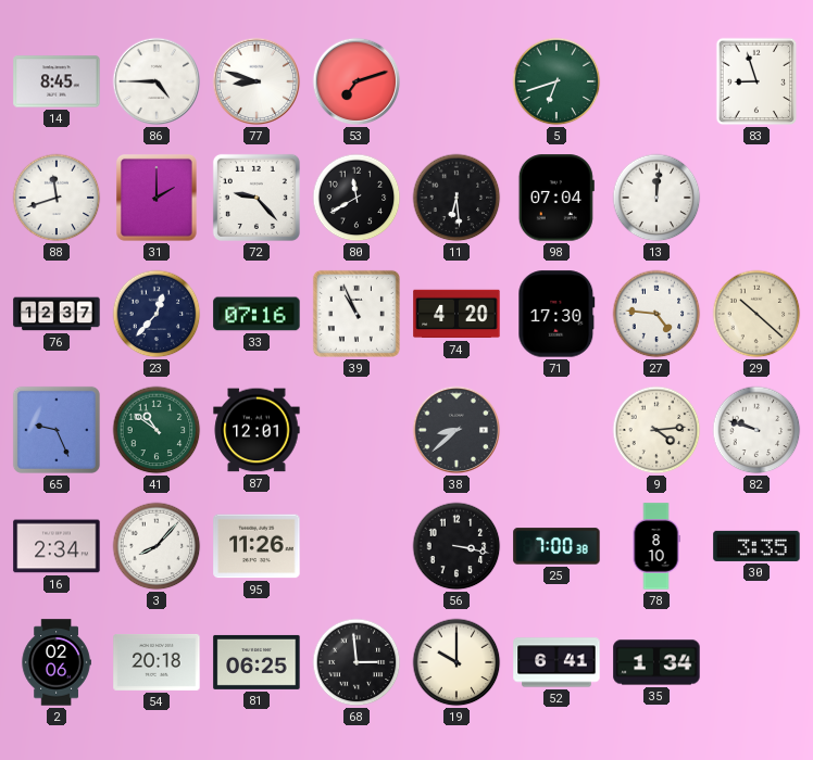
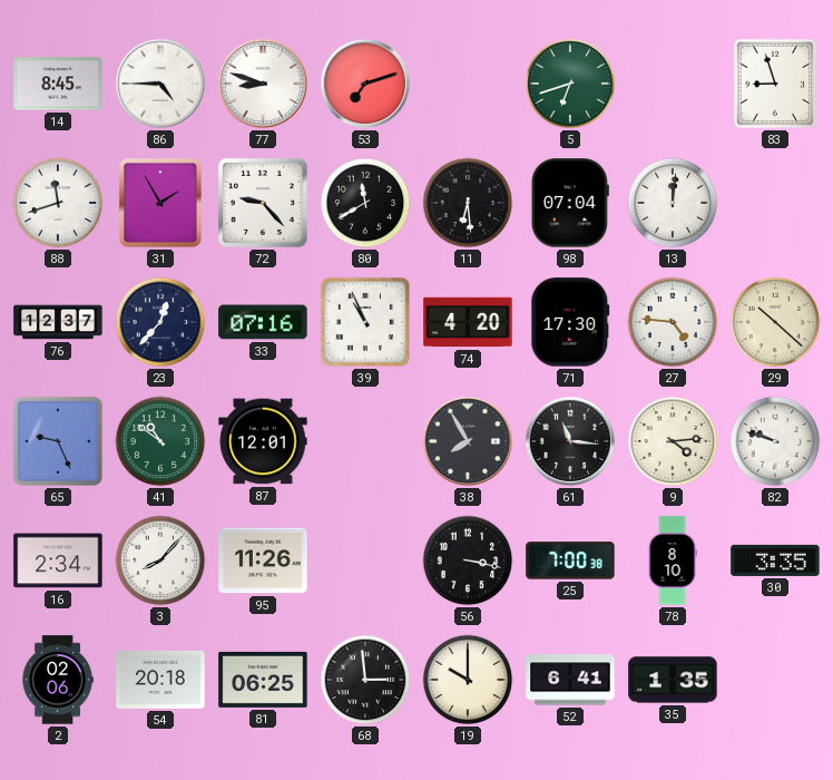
31: 2:00 -> 1:55
38: 8:38 -> 7:55
61: none -> 11:16
35: 1:34 -> 1:35
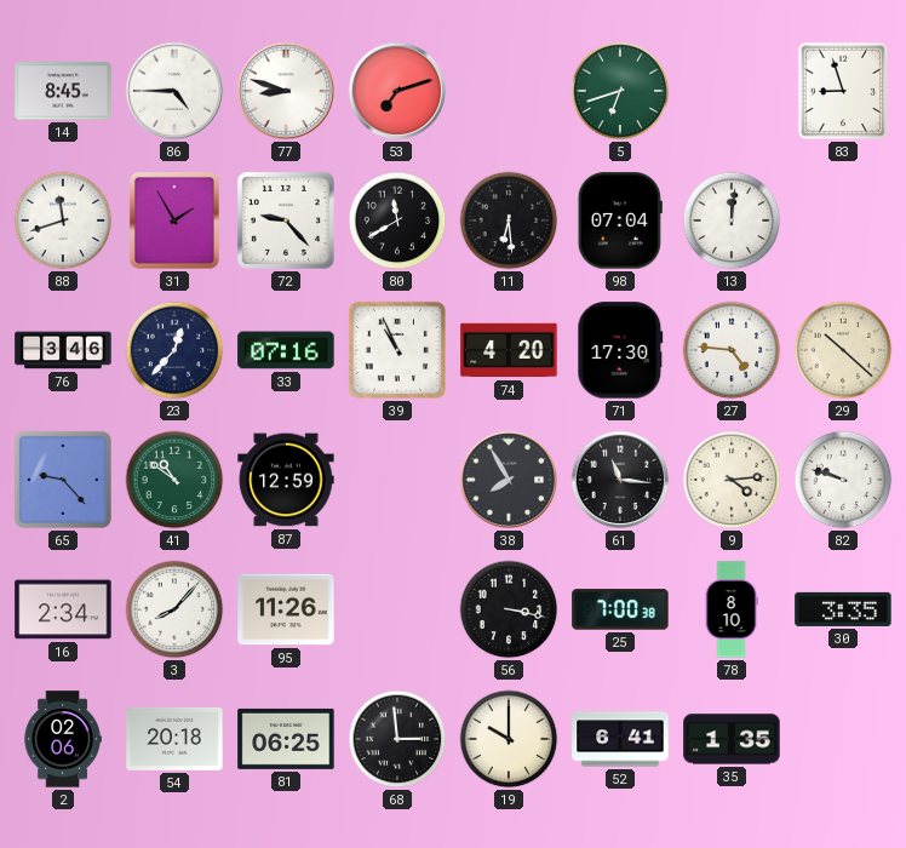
76: 12:37 -> 3:46
65: 9:26 -> 9:23
87: 12:01 -> 12:59
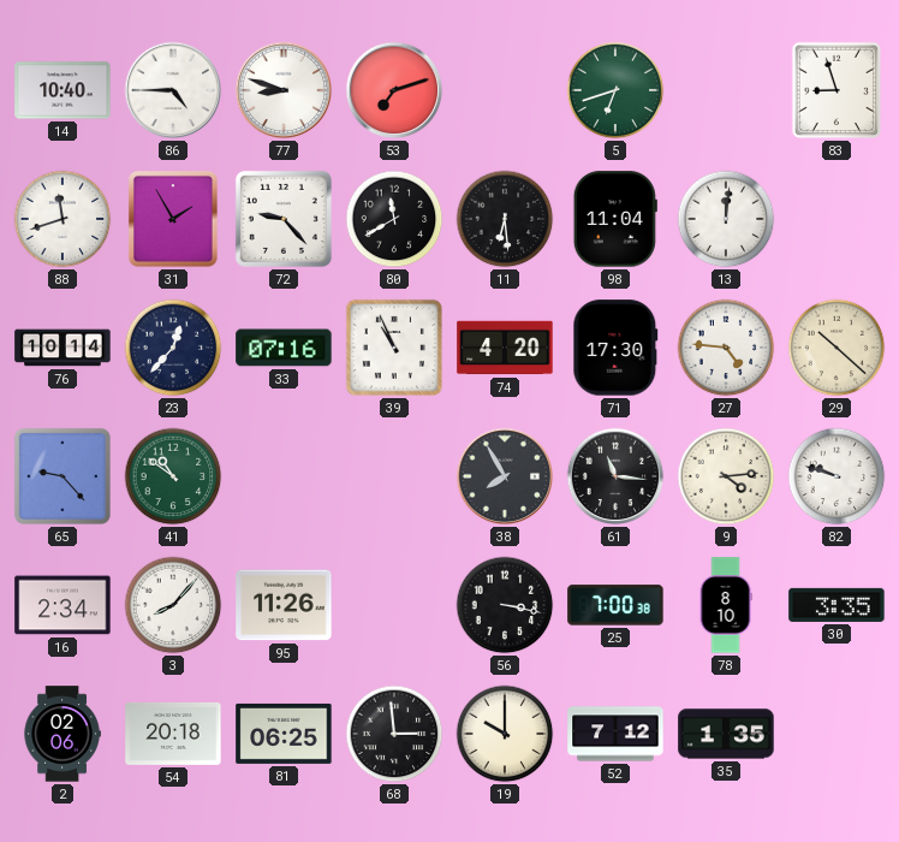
14: 8:45 -> 10:40
98: 07:04 -> 11:04
76: 3:46 -> 10:14
87: 12:59 -> none
52: 6:41 -> 7:12
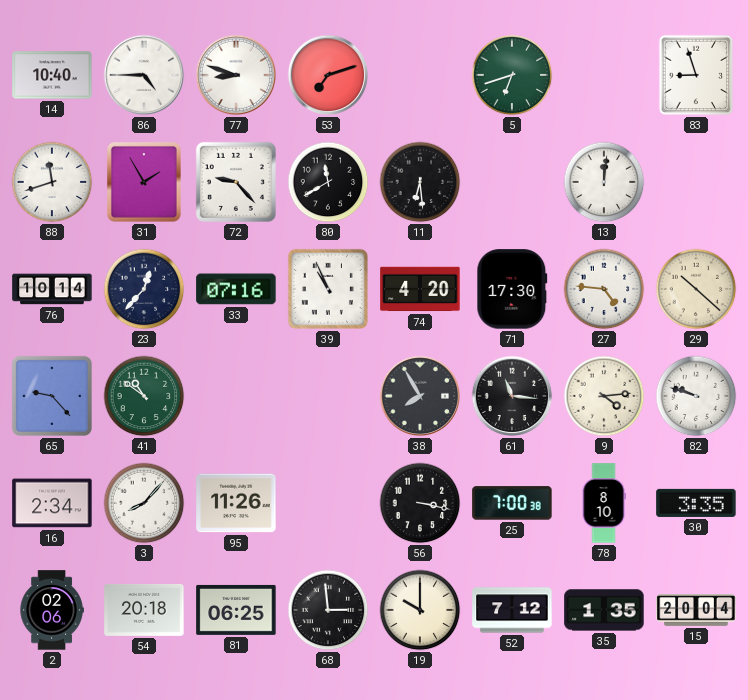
98: 11:04 -> none
15: none -> 20:04
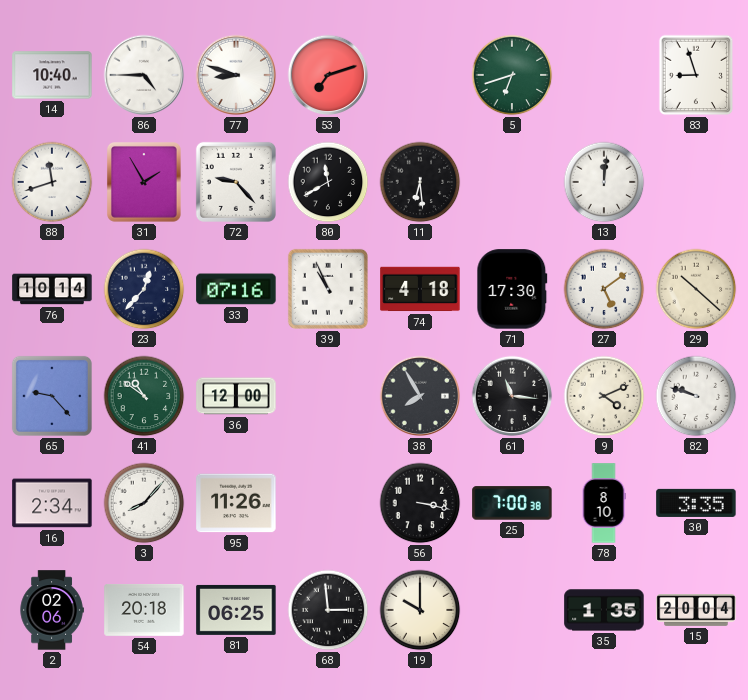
74: 4:20 -> 4:18
27: 4:46 -> 5:09
36: none -> 12:00
9: 4:14 -> 4:11
52: 7:12 -> none
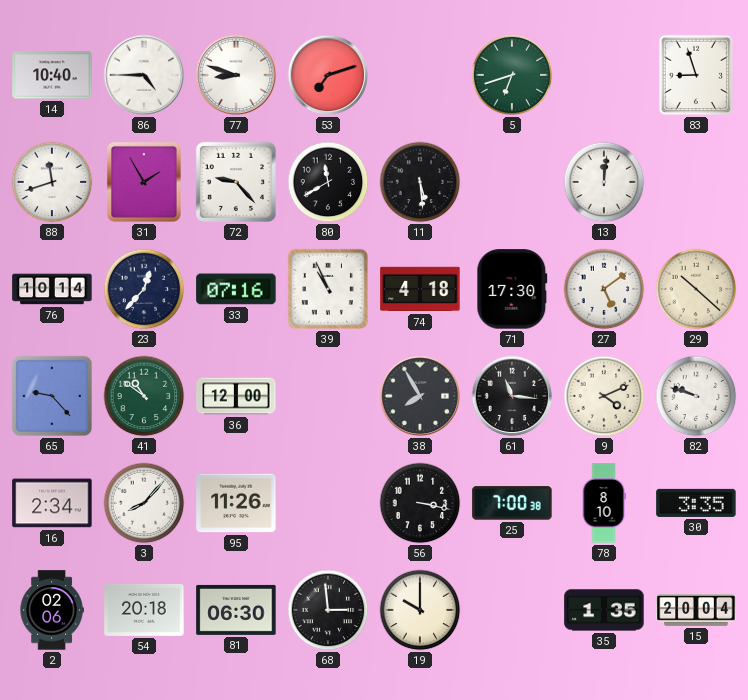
11: 6:29 -> 5:29
81: 06:25 -> 06:30
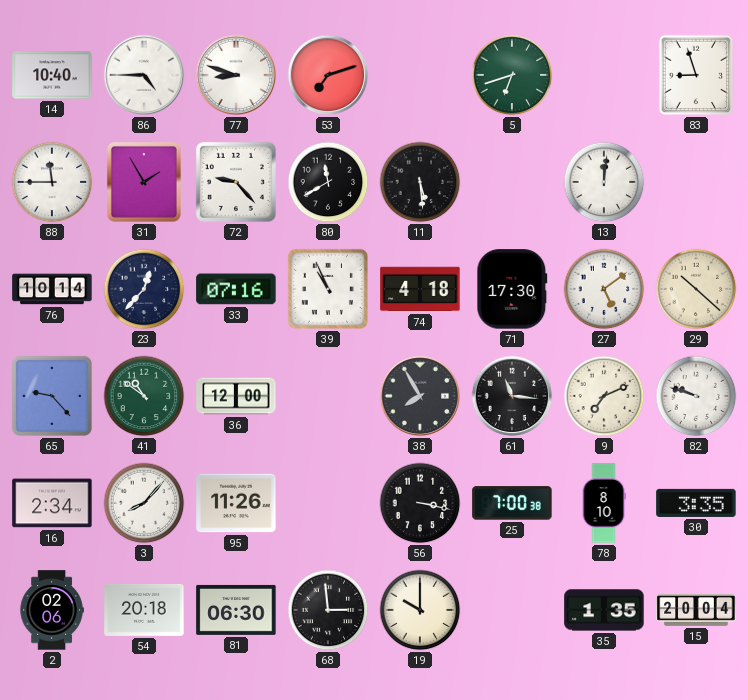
88: 11:42 -> 11:45
9: 4:11 -> 7:11
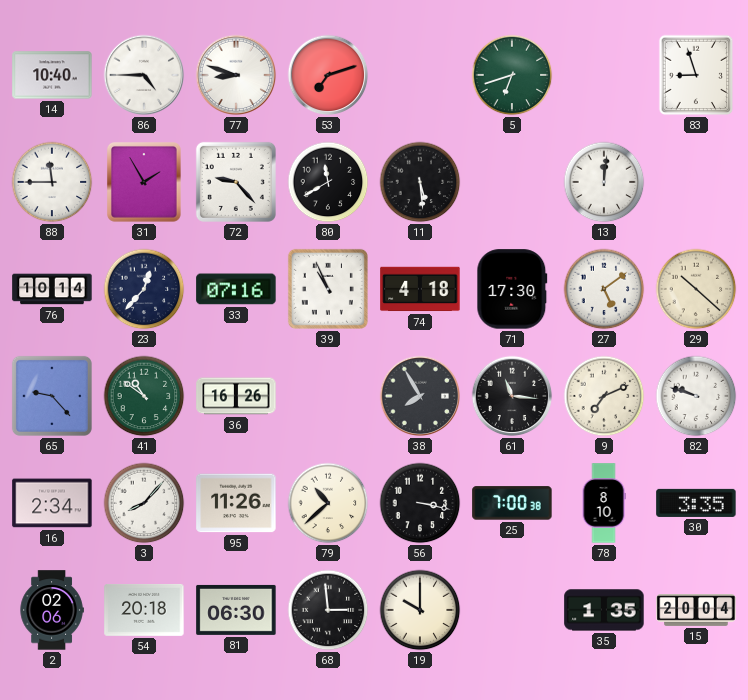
36: 12:00 -> 16:26
79: none -> 10:38
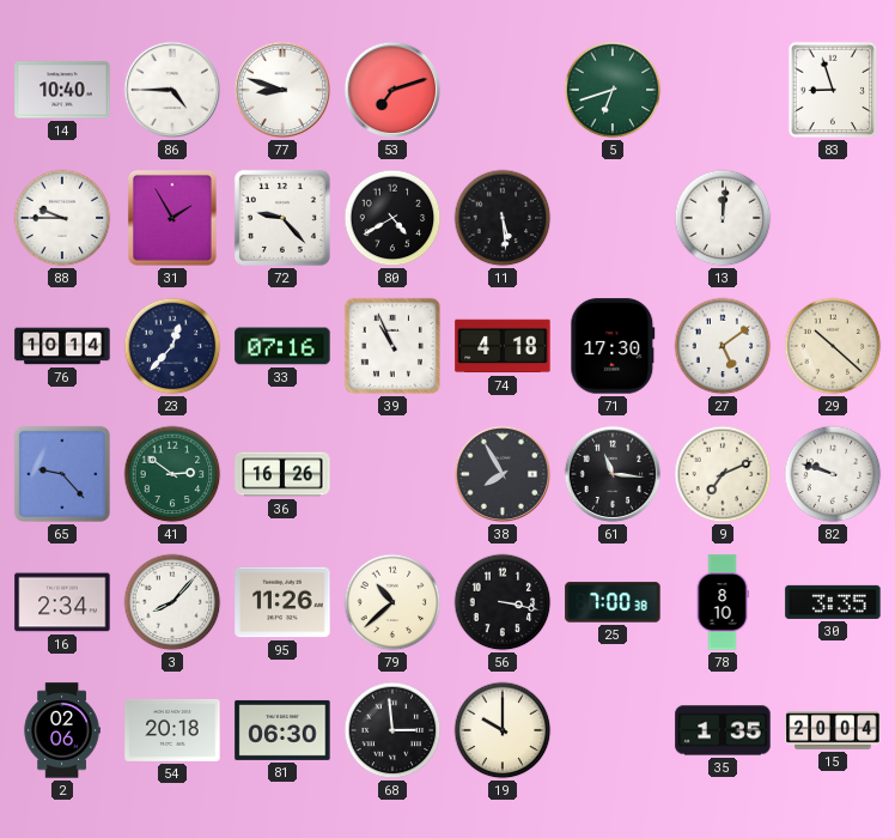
88: 11:45 -> 9:45
80: 11:40 -> 4:40
41: 10:51 -> 2:51
